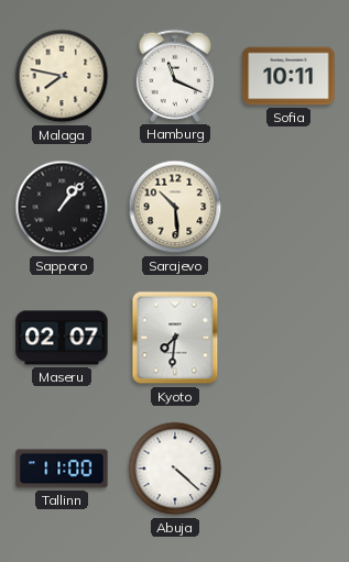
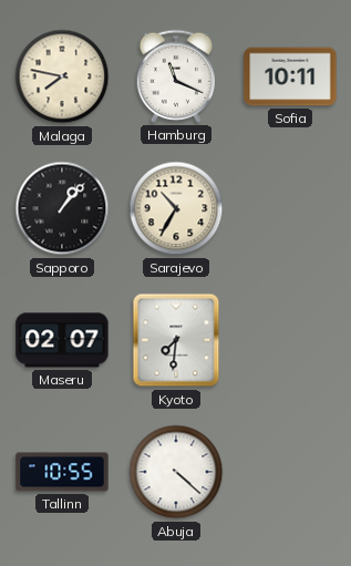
Sarajevo: 10:29 -> 10:35
Tallinn: 11:00 -> 10:55
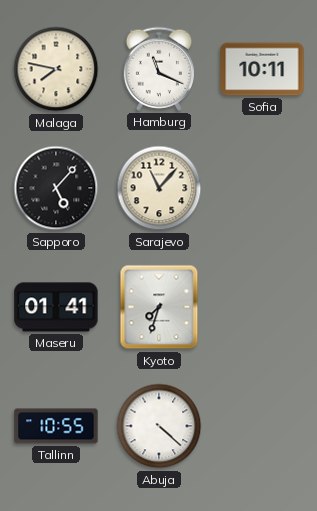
Sapporo: 1:07 -> 5:07
Sarajevo: 10:35 -> 11:07
Maseru: 02:07 -> 01:41
Kyoto: 7:31 -> 7:33
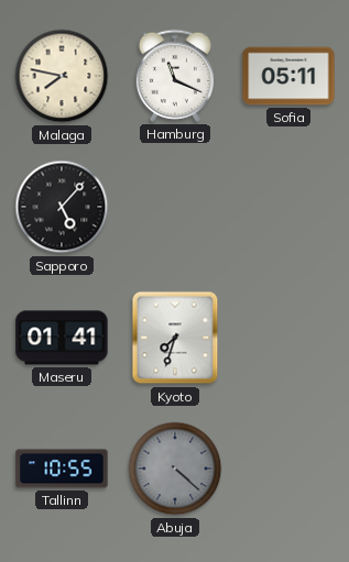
Sofia: 10:11 -> 05:11
Sarajevo: 11:07 -> none
Abuja dial: white -> grey
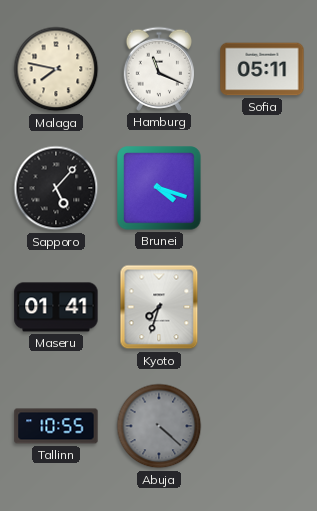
Brunei: none -> 4:18
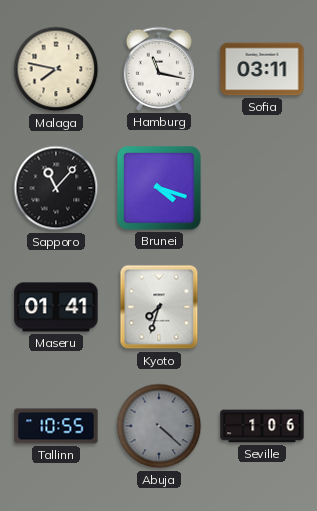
Hamburg: 11:19 -> 11:17
Sofia: 05:11 -> 03:11
Sapporo: 5:07 -> 11:07
Seville: none -> 1:06
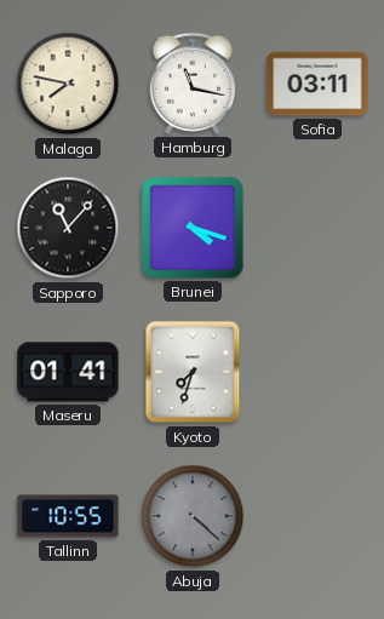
Seville: 1:06 -> none
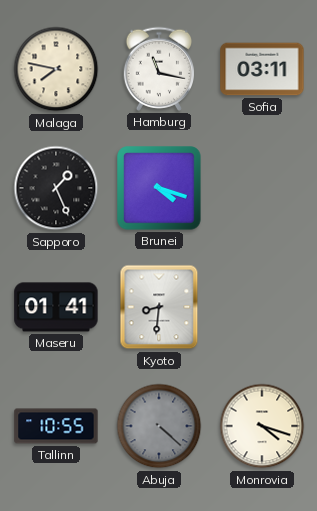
Sapporo: 11:07 -> 1:26
Kyoto: 7:33 -> 8:31
Monrovia: none -> 4:18
